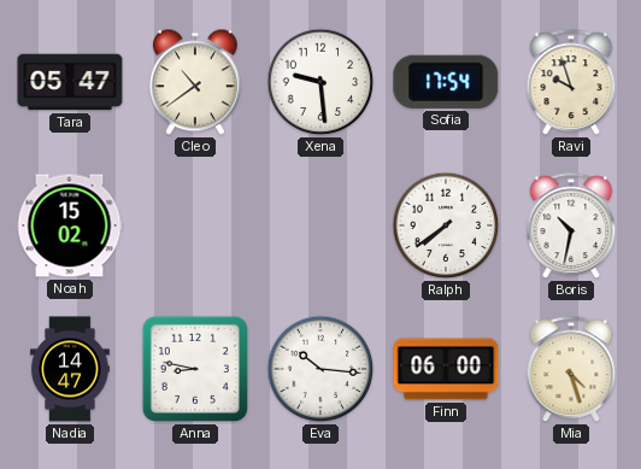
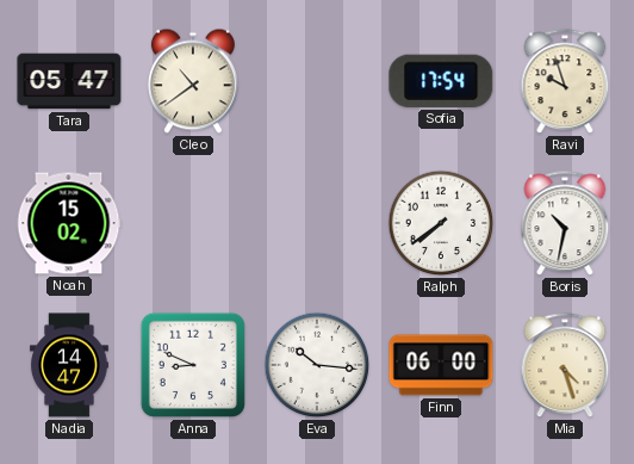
Xena: 9:29 -> none
Anna: 8:47 -> 8:49
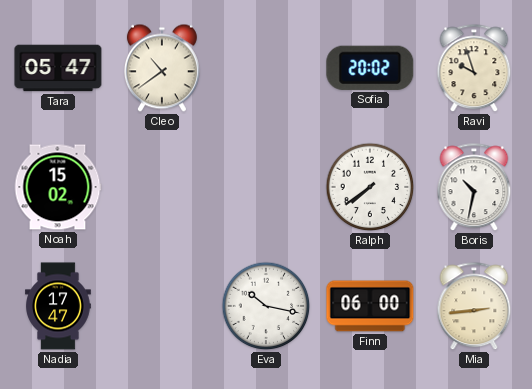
Sofia: 17:54 -> 20:02
Nadia: 14:47 -> 17:47
Anna: 8:49 -> none
Eva: 10:16 -> 10:17
Mia: 4:27 -> 2:44
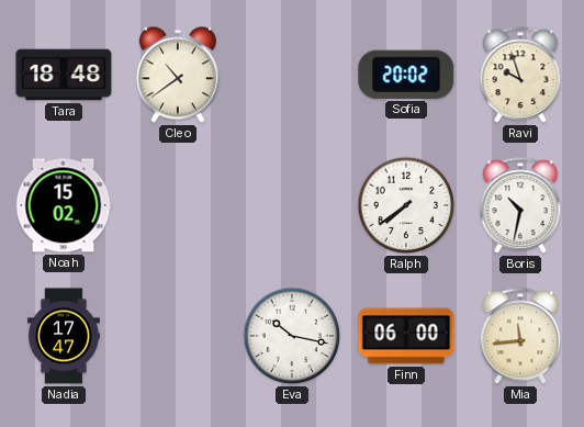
Tara: 05:47 -> 18:48
Mia: 2:44 -> 11:44
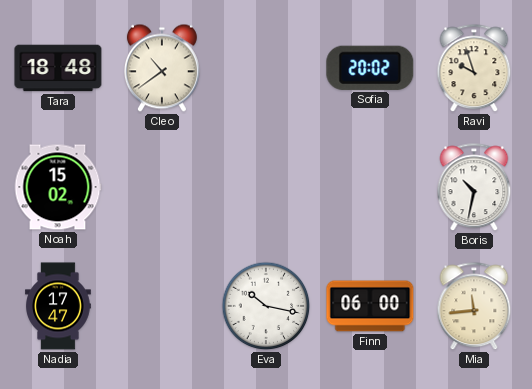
Ralph: 7:39 -> none
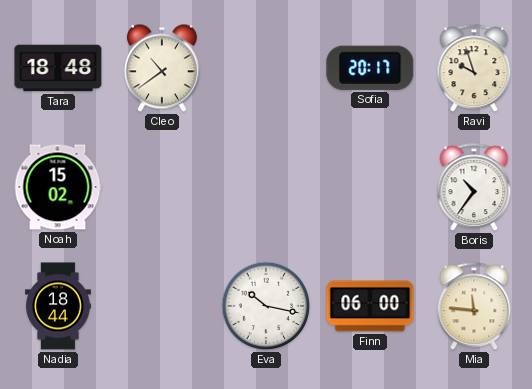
Sofia: 20:02 -> 20:17
Boris: 10:32 -> 10:36
Nadia: 17:47 -> 18:44
Mia: 11:44 -> 11:46
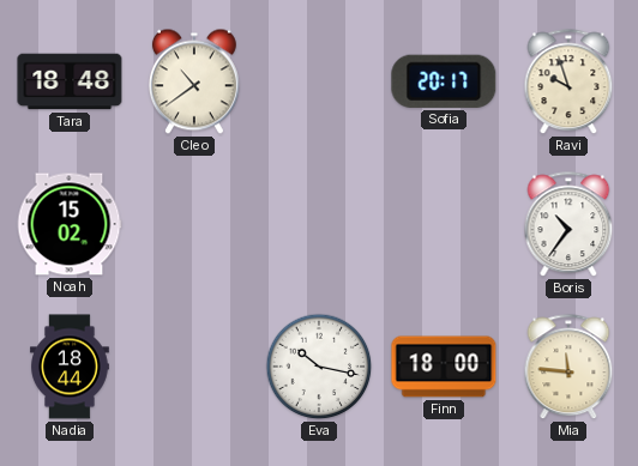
Finn: 06:00 -> 18:00
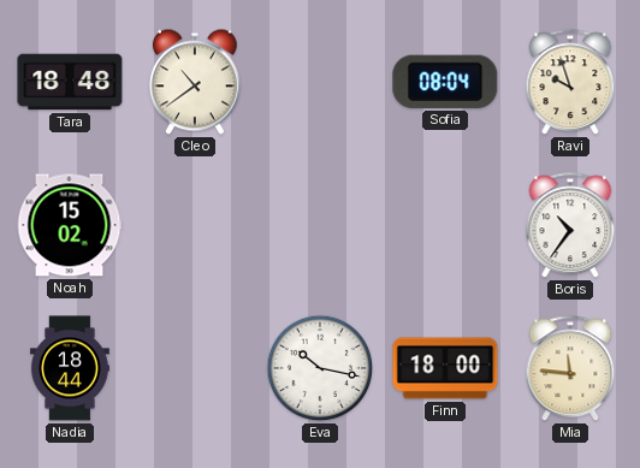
Sofia: 20:17 -> 08:04
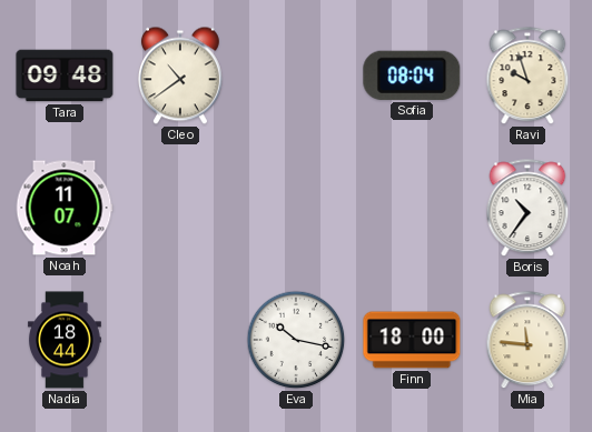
Tara: 18:48 -> 09:48
Noah: 15:02 -> 11:07
